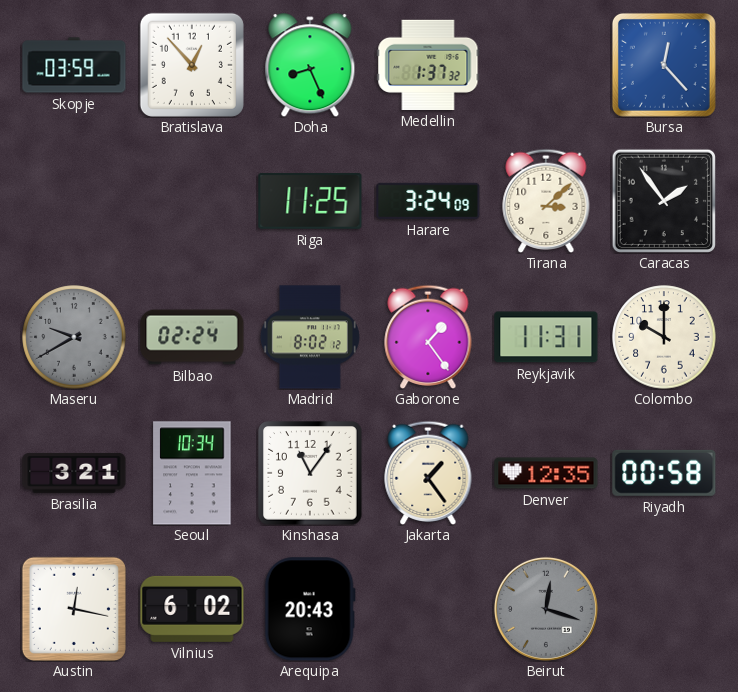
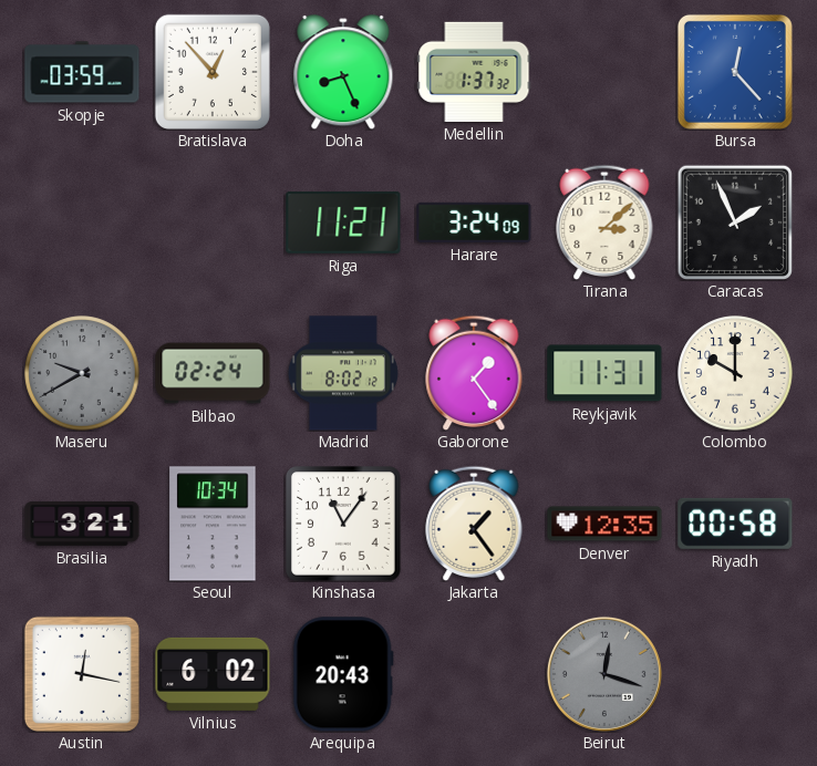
Riga: 11:25 -> 11:21
Caracas: 1:54 -> 1:56
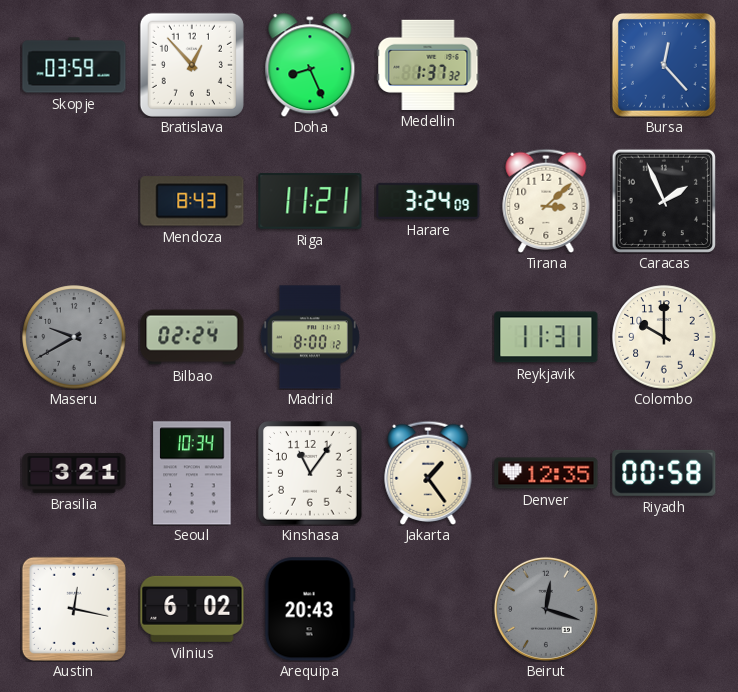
Mendoza: none -> 8:43
Madrid: 8:02 -> 8:00
Gaborone: 1:24 -> none
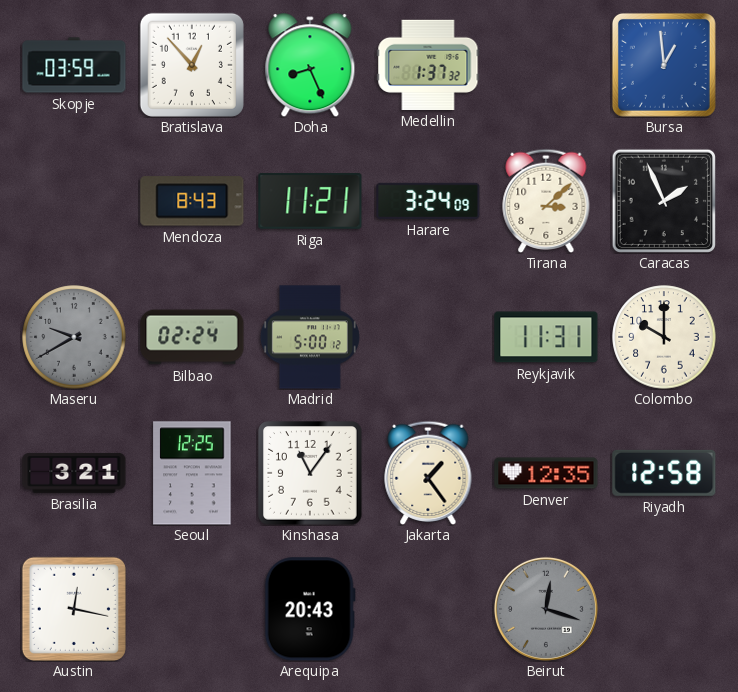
Bursa: 12:23 -> 12:59
Madrid: 8:00 -> 5:00
Seoul: 10:34 -> 12:25
Riyadh: 00:58 -> 12:58
Vilnius: 6:02 -> none
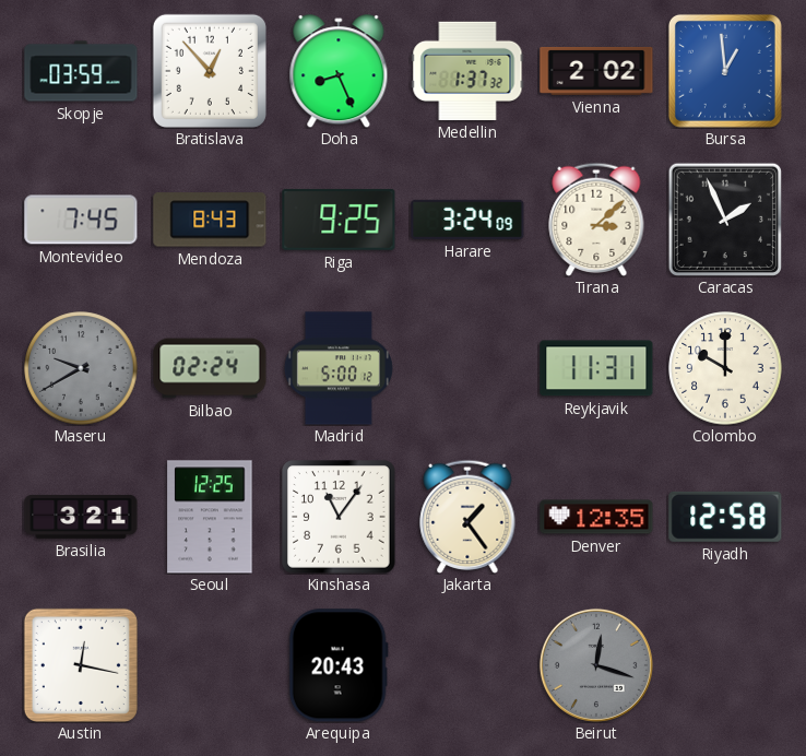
Vienna: none -> 2:02
Montevideo: none -> 7:45
Riga: 11:21 -> 9:25
